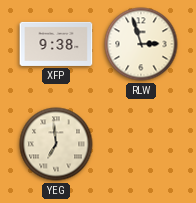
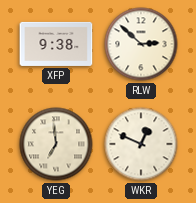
RLW: 2:57 -> 2:52
WKR: none -> 12:49
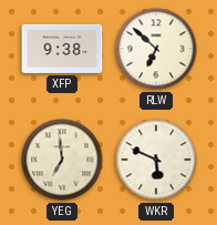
RLW: 2:52 -> 6:52
WKR: 12:49 -> 5:49
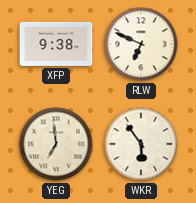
RLW: 6:52 -> 6:49
WKR: 5:49 -> 5:54
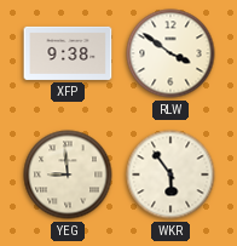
RLW: 6:49 -> 3:51
YEG: 6:59 -> 8:59
